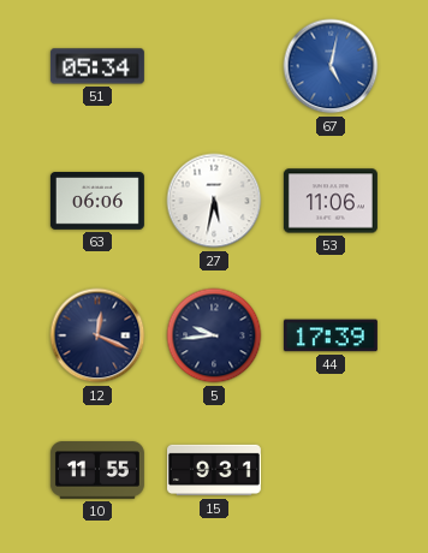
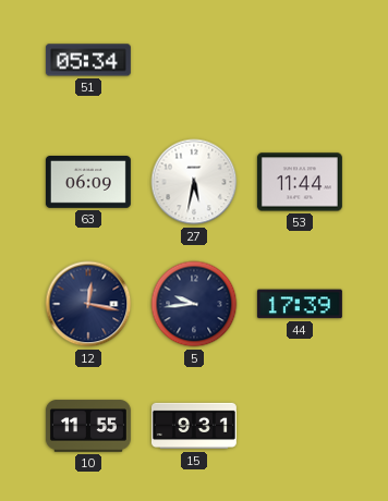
67: 5:02 -> none
63: 06:06 -> 06:09
53: 11:06 -> 11:44
12: 12:19 -> 12:17
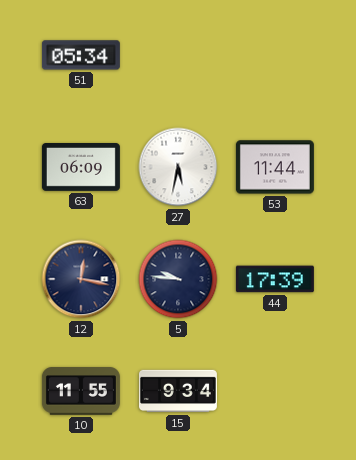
5: 9:44 -> 9:46
15: 9:31 -> 9:34
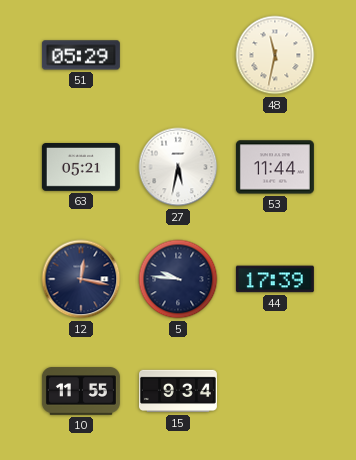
51: 05:34 -> 05:29
48: none -> 11:32
63: 06:09 -> 05:21
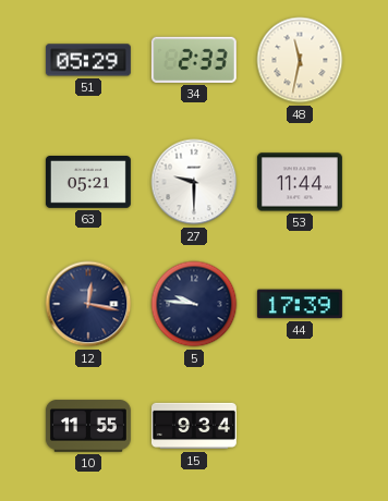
34: none -> 2:33
27: 5:32 -> 9:30
